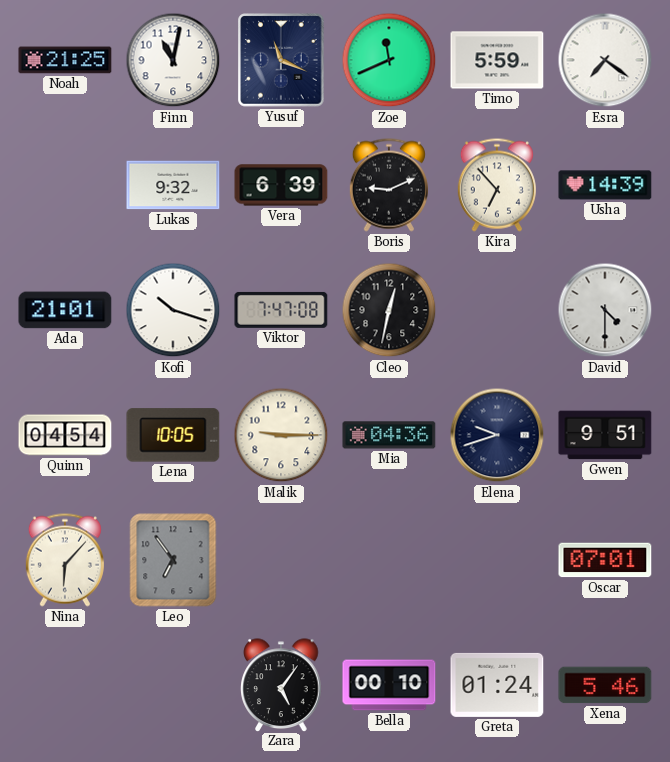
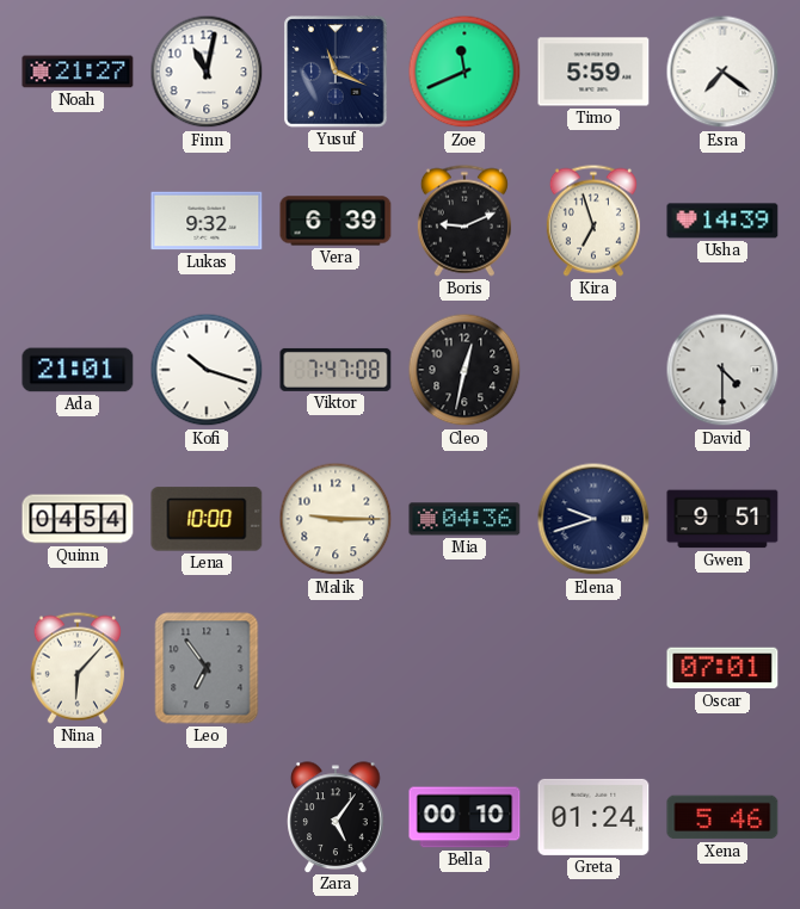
Noah: 21:25 -> 21:27
Kira: 6:53 -> 6:57
Lena: 10:05 -> 10:00
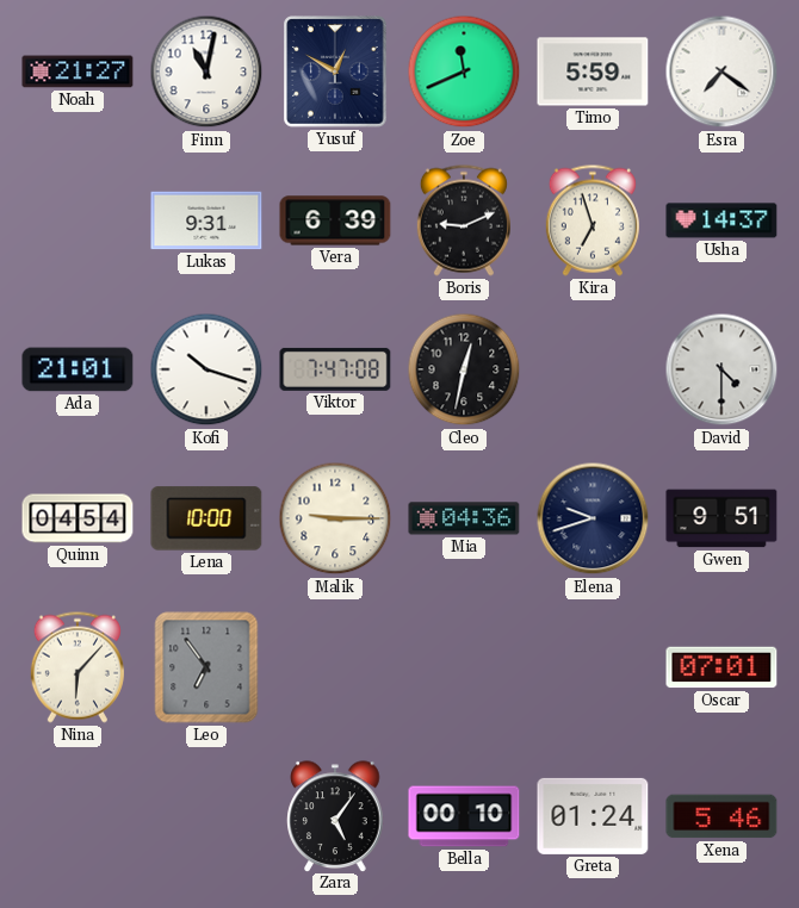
Yusuf: 11:19 -> 12:50
Lukas: 9:32 -> 9:31
Usha: 14:39 -> 14:37
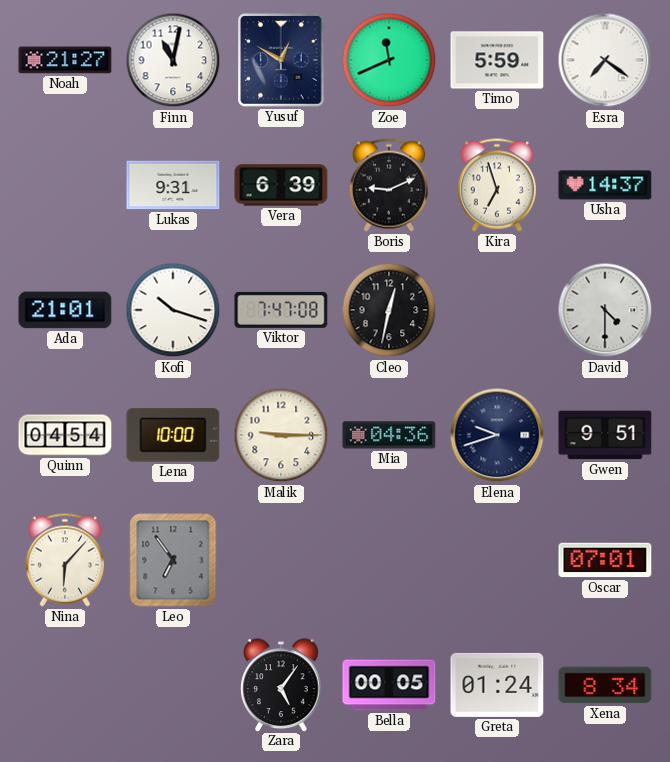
Bella: 00:10 -> 00:05
Xena: 5:46 -> 8:34
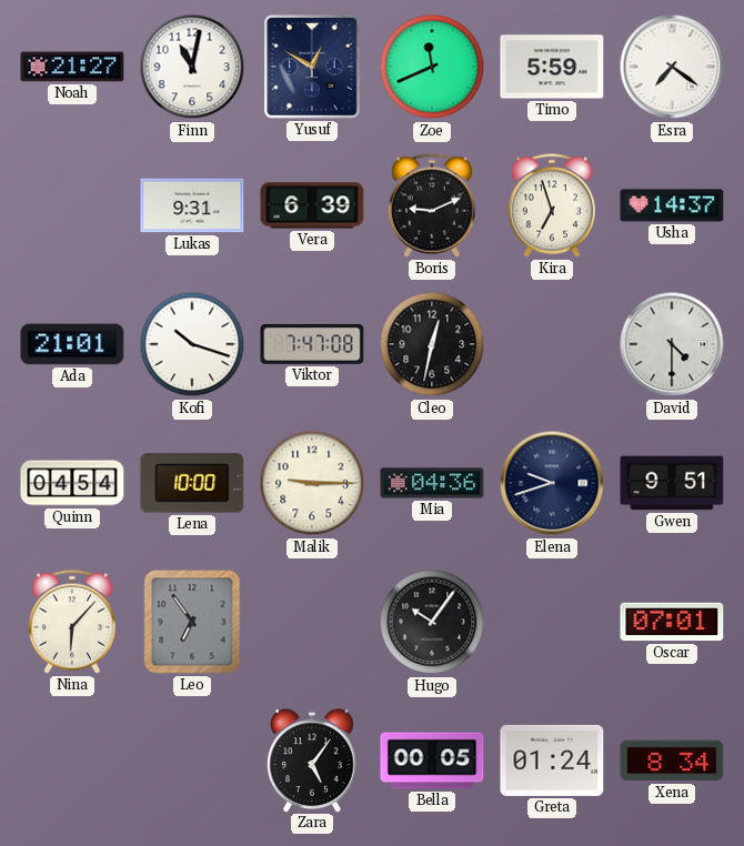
Hugo: none -> 10:06
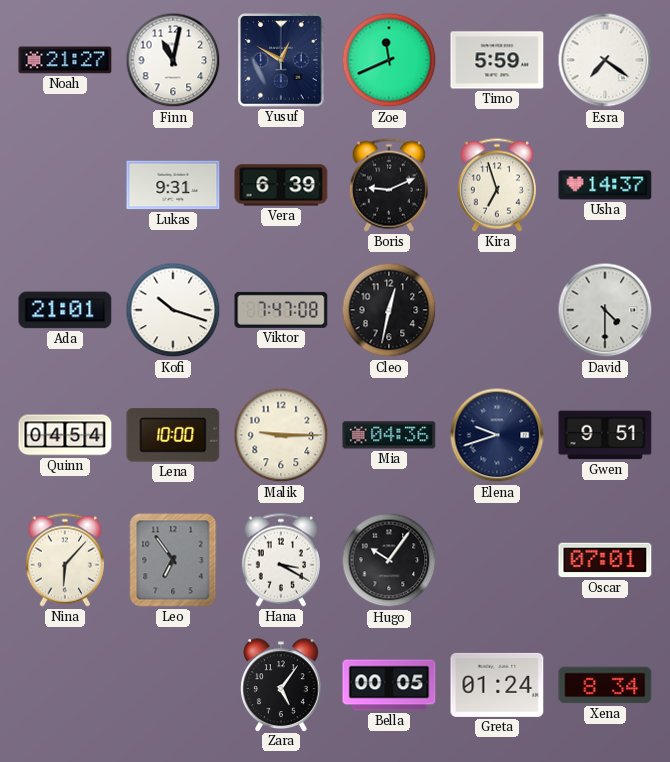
Hana: none -> 3:20
